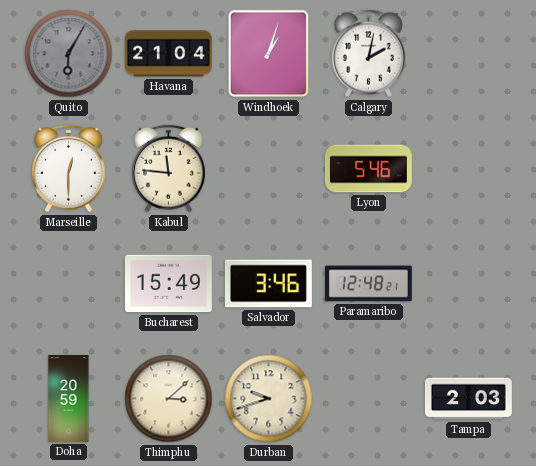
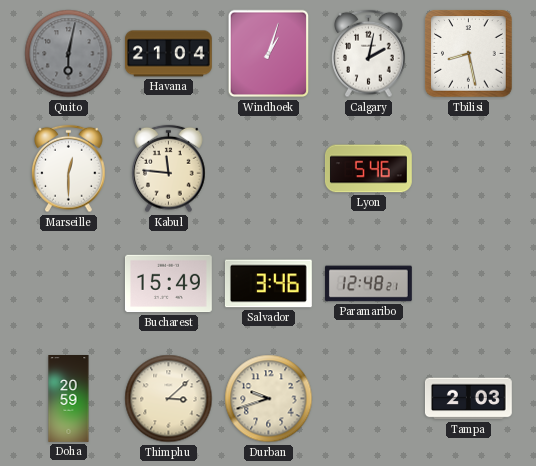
Quito: 6:05 -> 6:02
Tbilisi: none -> 8:28
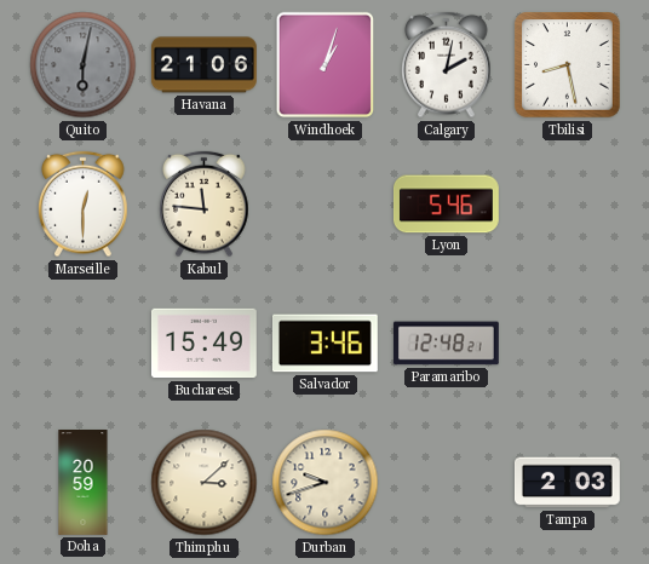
Havana: 21:04 -> 21:06
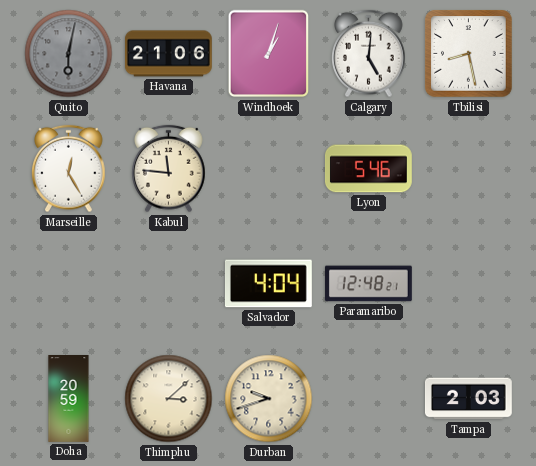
Calgary: 2:02 -> 5:01
Marseille: 12:30 -> 12:25
Bucharest: 15:49 -> none
Salvador: 3:46 -> 4:04
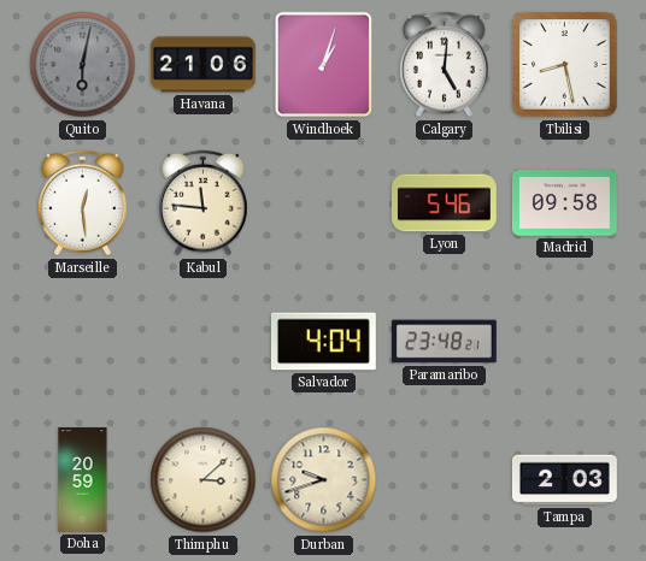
Marseille: 12:25 -> 12:29
Madrid: none -> 09:58
Paramaribo: 12:48 -> 23:48
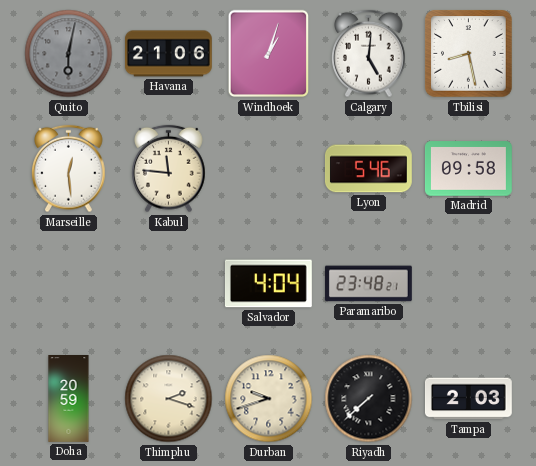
Thimphu: 3:08 -> 2:18
Riyadh: none -> 7:38
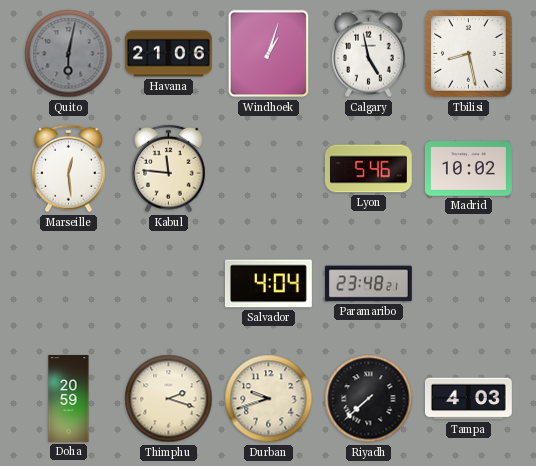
Calgary: 5:01 -> 4:58
Madrid: 09:58 -> 10:02
Tampa: 2:03 -> 4:03
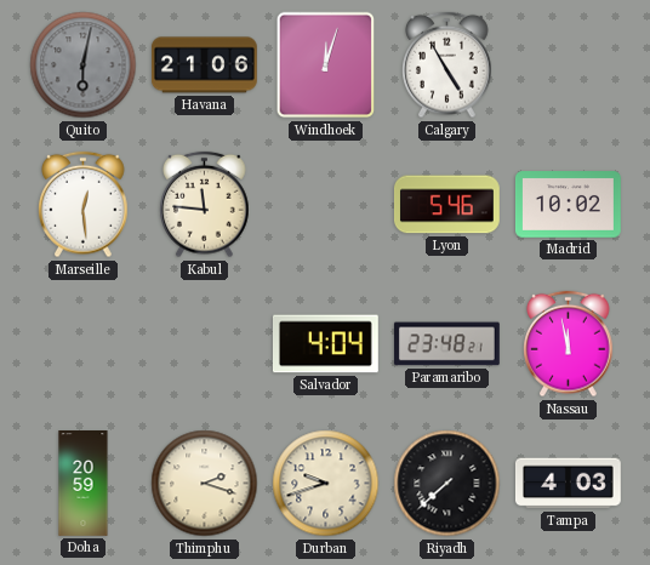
Windhoek: 1:03 -> 12:03
Calgary: 4:58 -> 4:55
Tbilisi: 8:28 -> none
Nassau: none -> 11:58
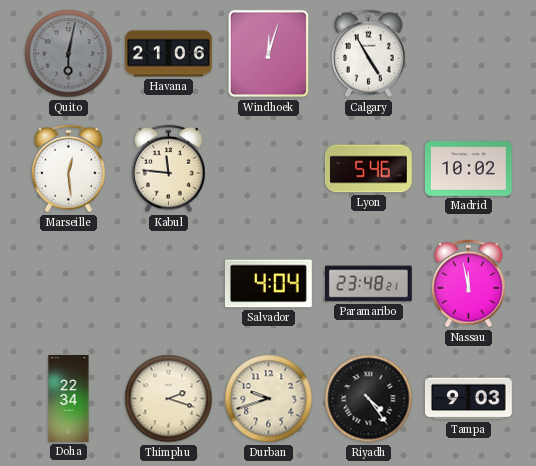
Doha: 20:59 -> 22:34
Riyadh: 7:38 -> 4:24
Tampa: 4:03 -> 9:03
